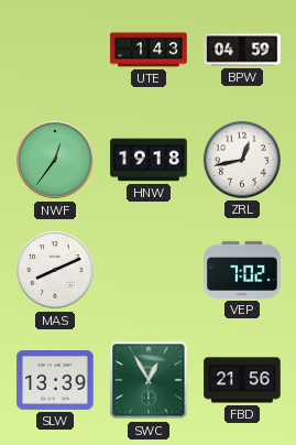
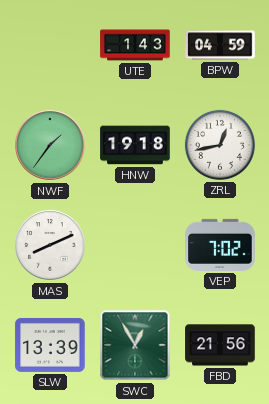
NWF: 12:36 -> 1:36
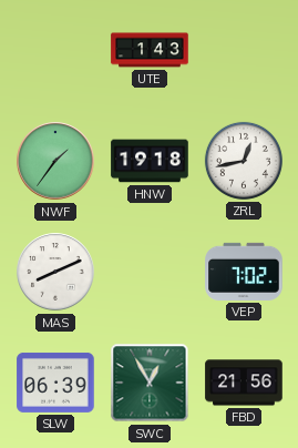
BPW: 04:59 -> none
SLW: 13:39 -> 06:39
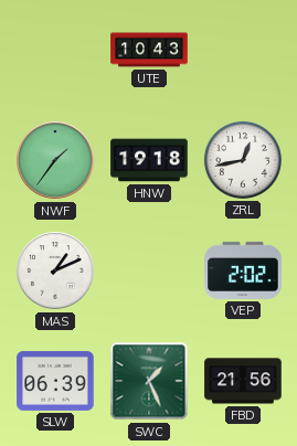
UTE: 1:43 -> 10:43
MAS: 8:11 -> 1:11
VEP: 7:02 -> 2:02
SWC: 12:55 -> 1:26
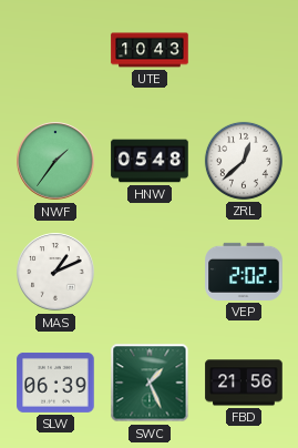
HNW: 19:18 -> 05:48
ZRL: 12:43 -> 12:38
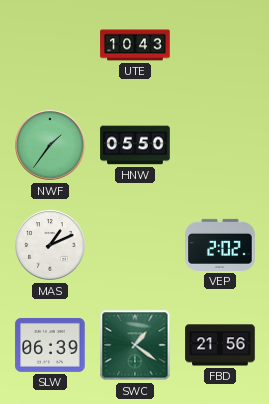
HNW: 05:48 -> 05:50
ZRL: 12:38 -> none
SWC: 1:26 -> 1:21
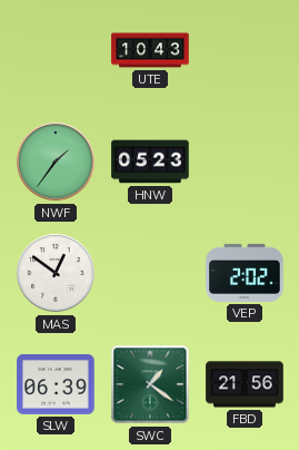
HNW: 05:50 -> 05:23
MAS: 1:11 -> 12:51
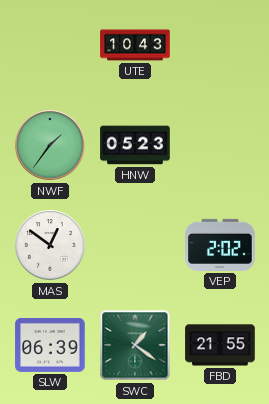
FBD: 21:56 -> 21:55
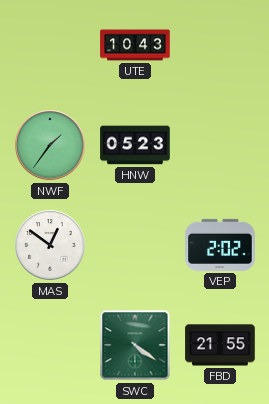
SLW: 06:39 -> none
SWC: 1:21 -> 4:21
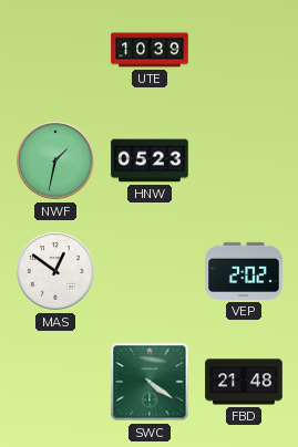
UTE: 10:43 -> 10:39
NWF: 1:36 -> 1:32
FBD: 21:55 -> 21:48
